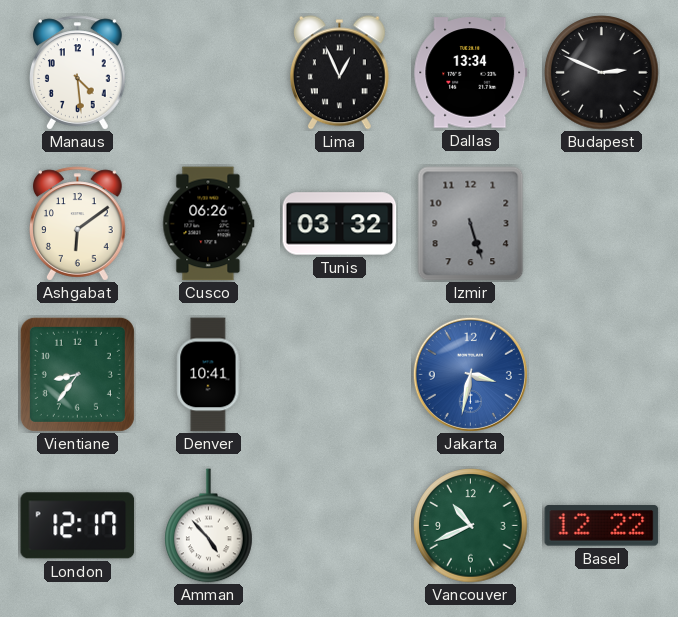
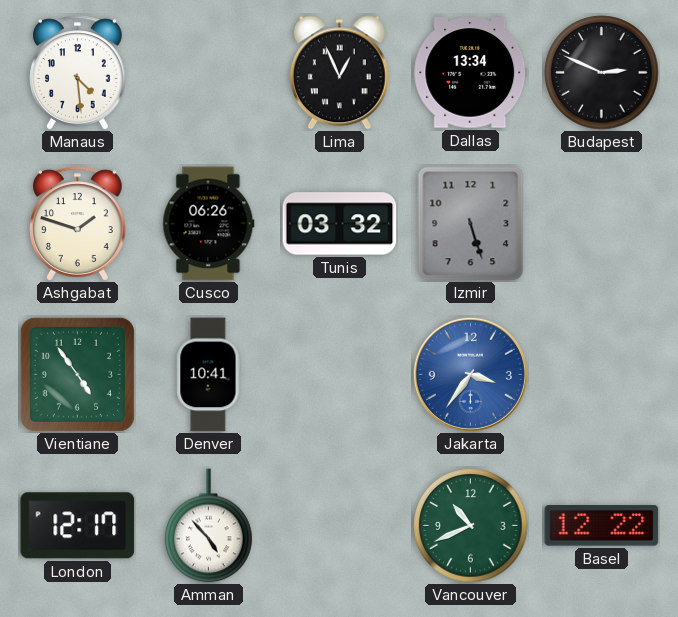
Ashgabat: 6:09 -> 1:48
Vientiane: 8:36 -> 4:54
Jakarta: 3:32 -> 3:36
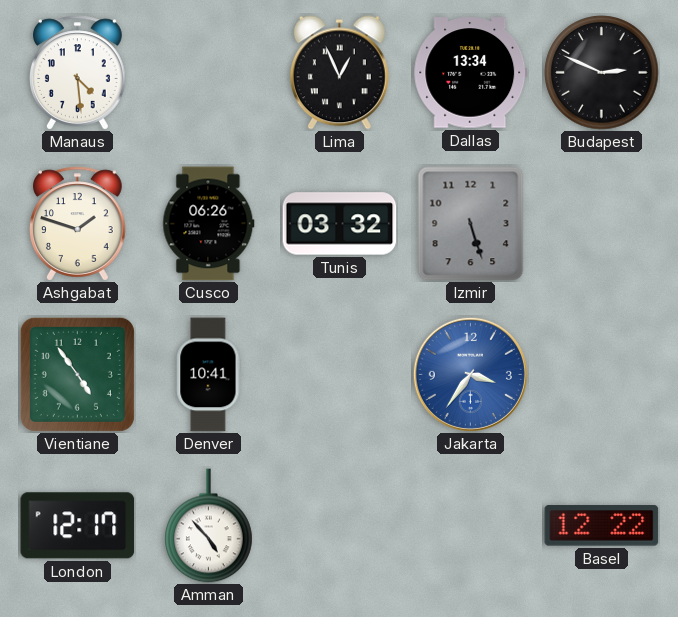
Vancouver: 10:41 -> none
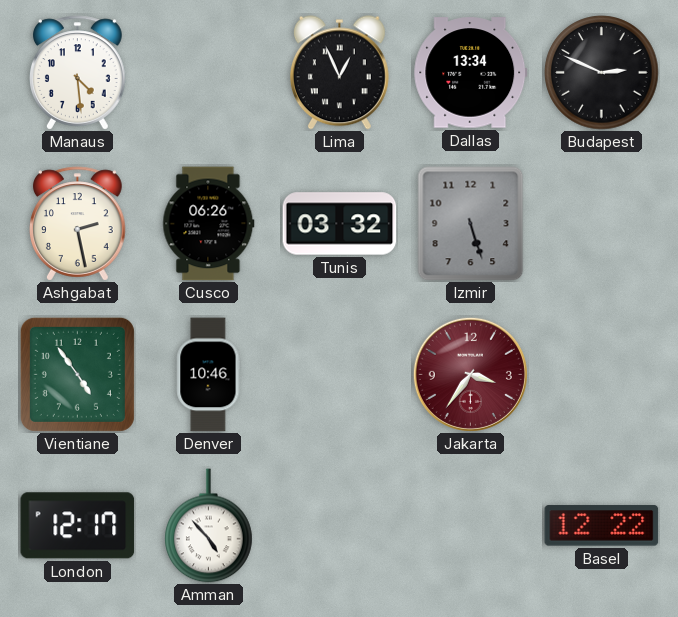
Ashgabat: 1:48 -> 2:28
Denver: 10:41 -> 10:46
Jakarta dial: blue -> burgundy
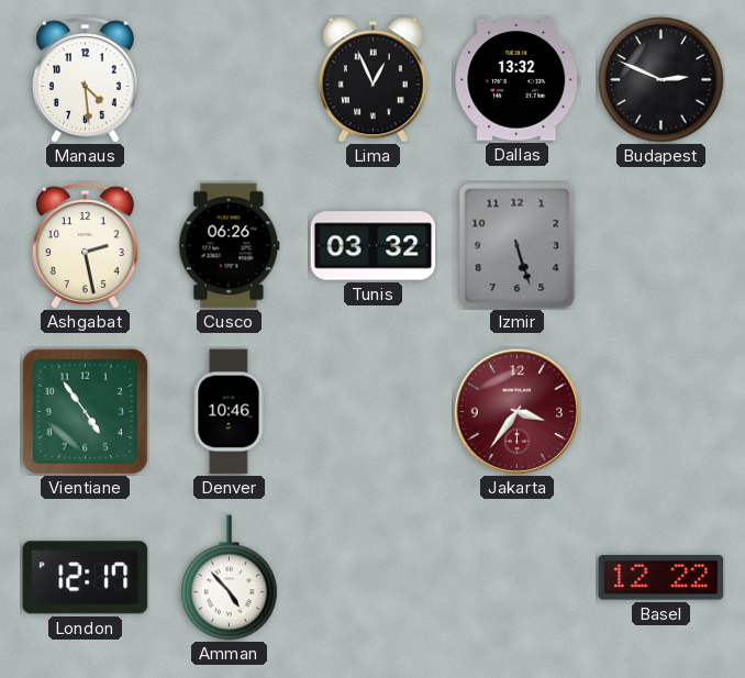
Dallas: 13:34 -> 13:32
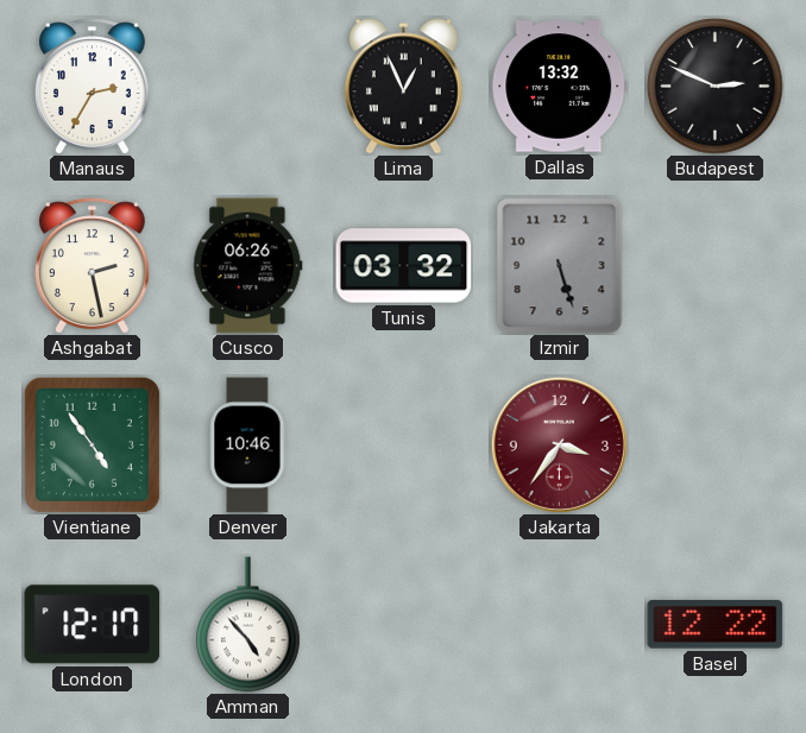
Manaus: 4:29 -> 2:35
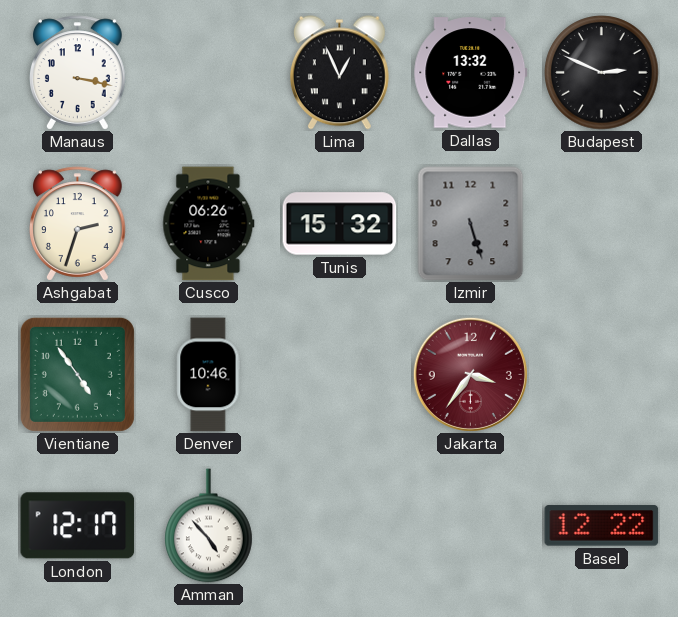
Manaus: 2:35 -> 3:17
Ashgabat: 2:28 -> 2:33
Tunis: 03:32 -> 15:32
